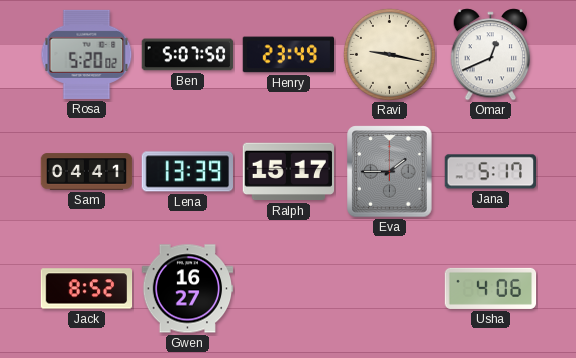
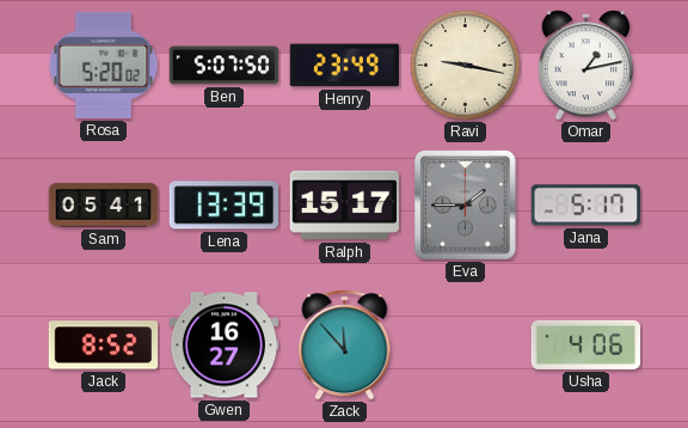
Omar: 12:41 -> 1:13
Sam: 04:41 -> 05:41
Zack: none -> 11:53
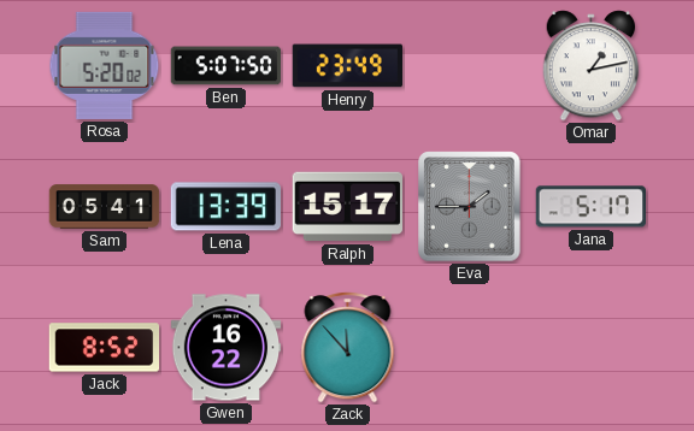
Ravi: 9:17 -> none
Gwen: 16:27 -> 16:22
Usha: 4:06 -> none
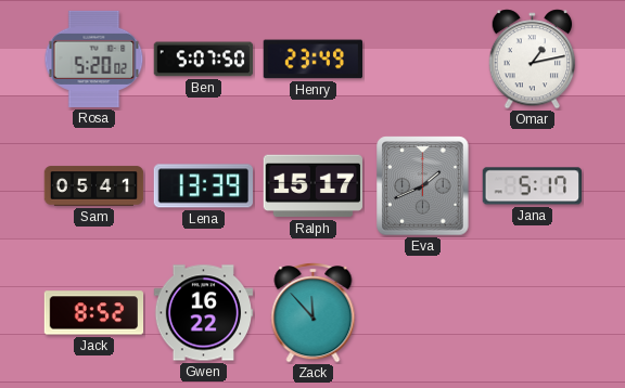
Eva: 1:45 -> 1:41
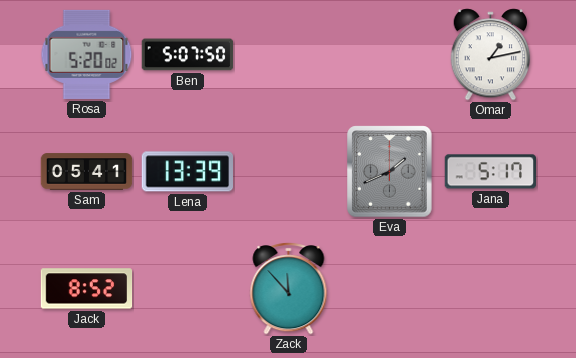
Henry: 23:49 -> none
Ralph: 15:17 -> none
Gwen: 16:22 -> none
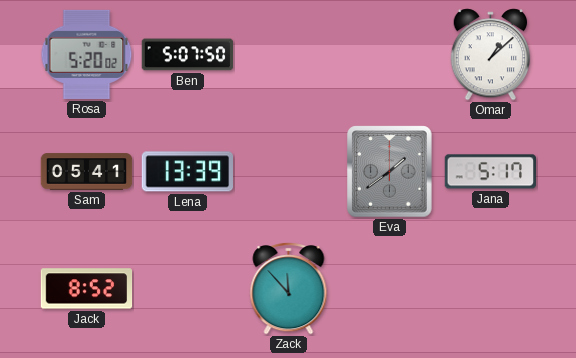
Omar: 1:13 -> 1:08
Eva: 1:41 -> 1:39
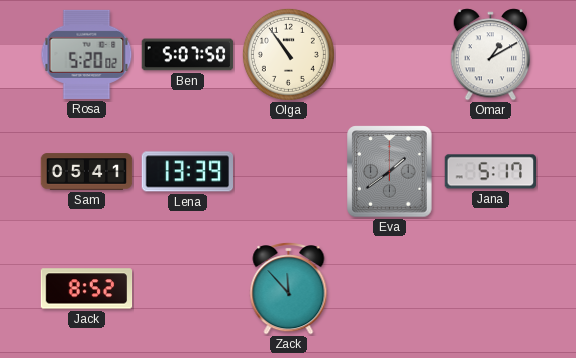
Olga: none -> 10:54
Omar: 1:08 -> 1:10
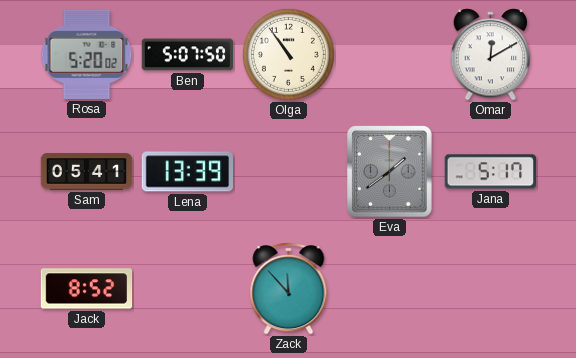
Omar: 1:10 -> 12:10
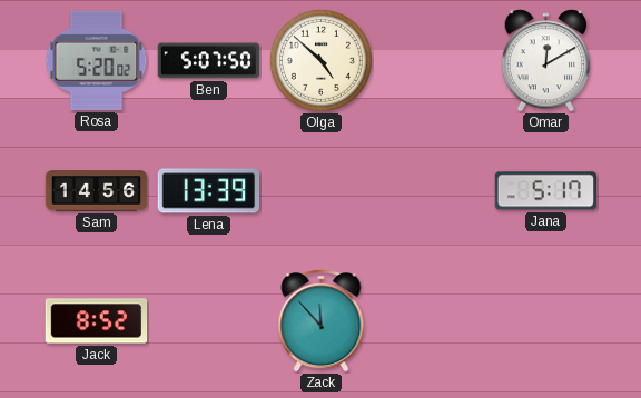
Olga: 10:54 -> 4:52
Sam: 05:41 -> 14:56
Eva: 1:39 -> none
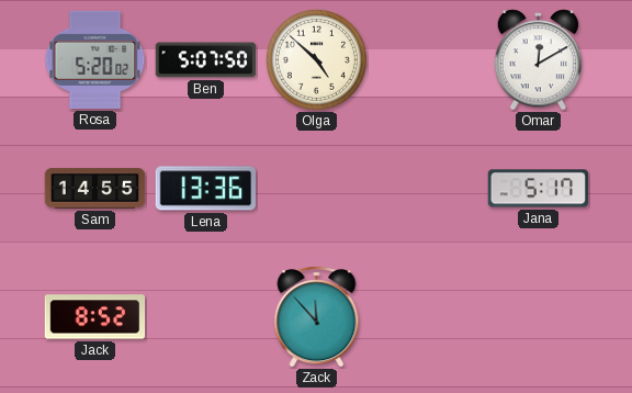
Sam: 14:56 -> 14:55
Lena: 13:39 -> 13:36
